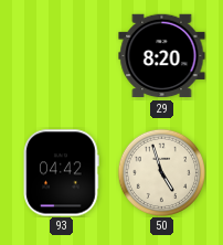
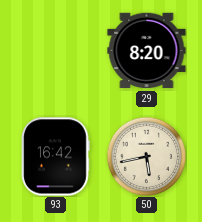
93: 04:42 -> 16:42
50: 4:57 -> 5:43
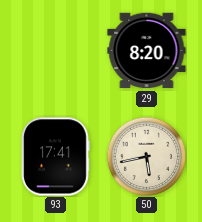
93: 16:42 -> 17:41
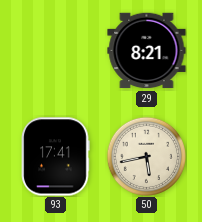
29: 8:20 -> 8:21
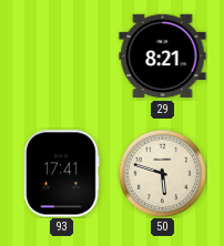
50: 5:43 -> 5:48
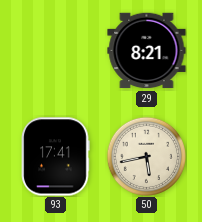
50: 5:48 -> 5:43
